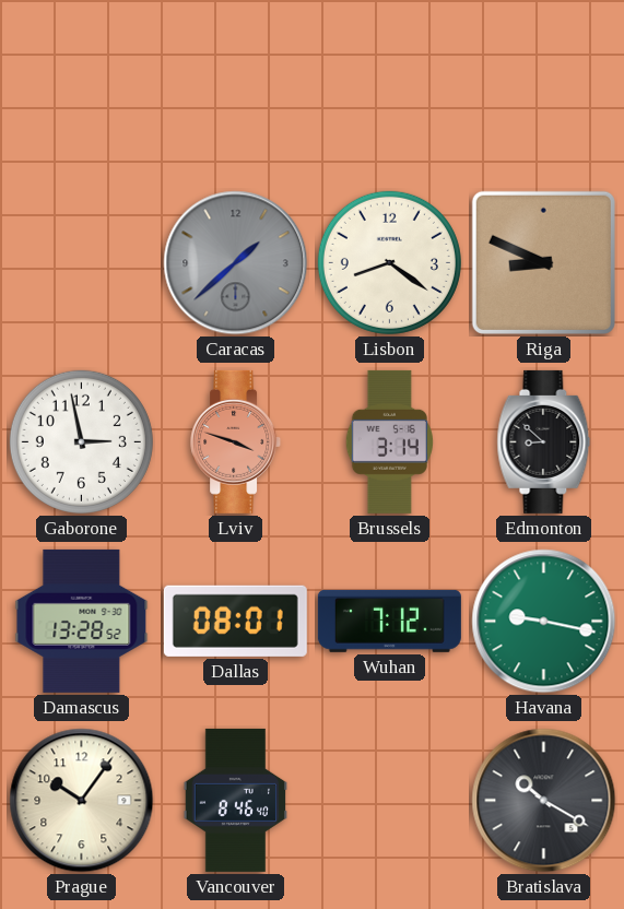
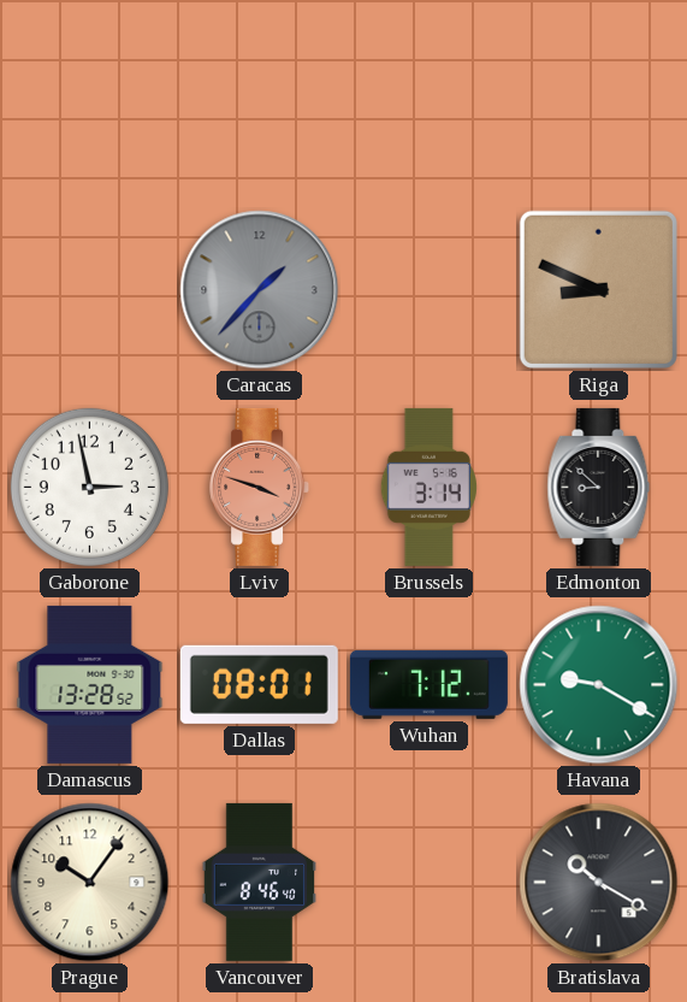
Caracas: 1:38 -> 1:37
Lisbon: 8:21 -> none
Havana: 9:17 -> 9:20
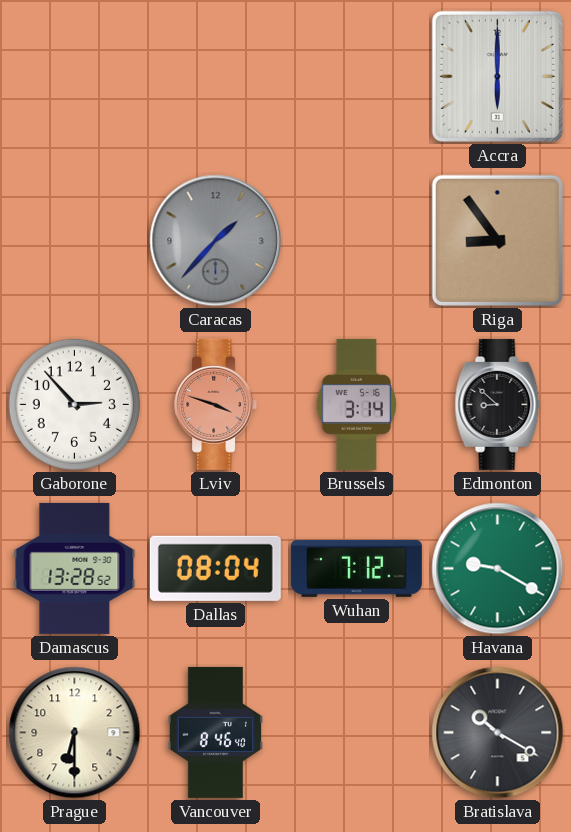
Accra: none -> 6:00
Riga: 8:49 -> 8:54
Gaborone: 2:58 -> 2:53
Dallas: 08:01 -> 08:04
Prague: 10:06 -> 6:30
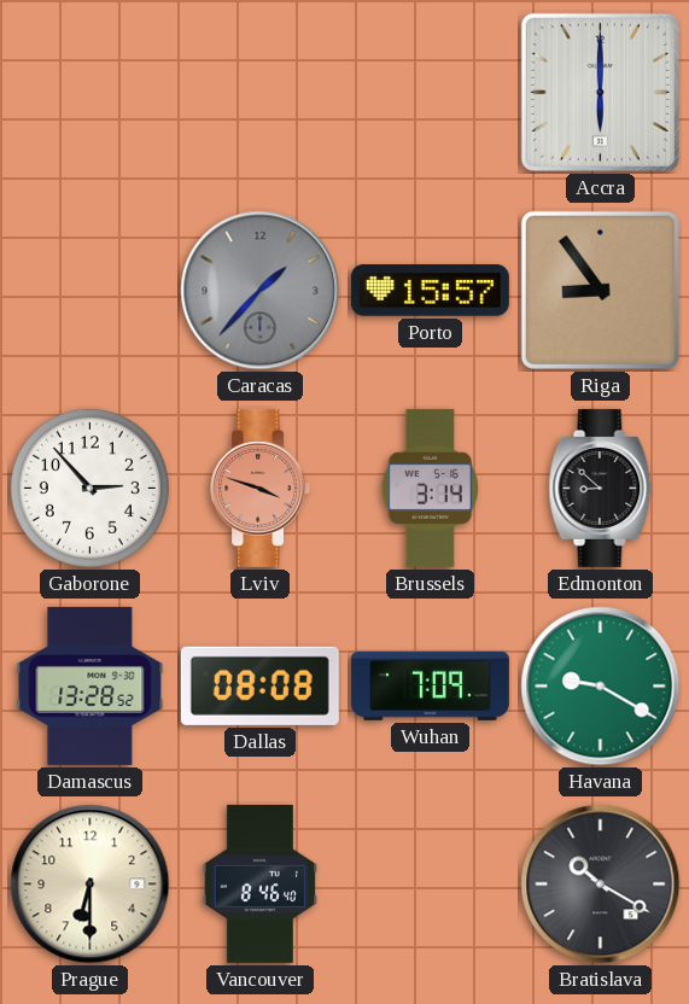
Porto: none -> 15:57
Dallas: 08:04 -> 08:08
Wuhan: 7:12 -> 7:09
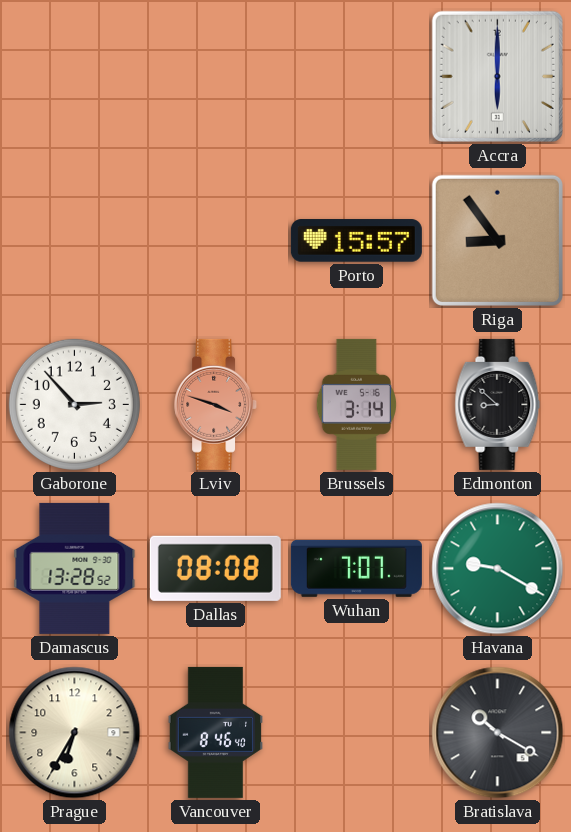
Caracas: 1:37 -> none
Wuhan: 7:09 -> 7:07
Prague: 6:30 -> 6:35
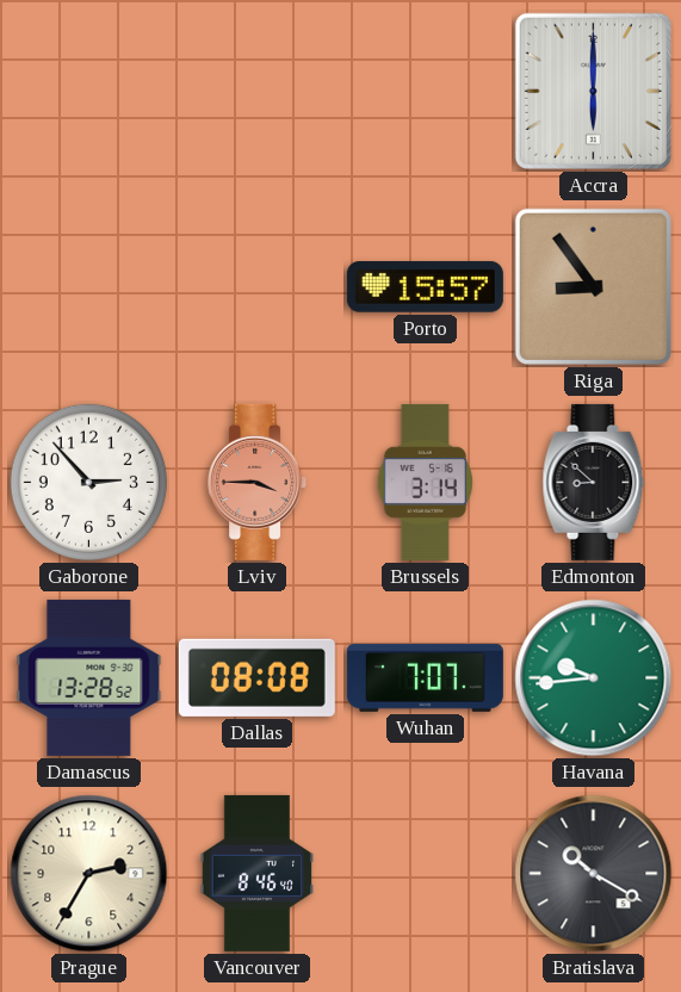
Lviv: 3:48 -> 3:45
Havana: 9:20 -> 9:44
Prague: 6:35 -> 2:35
